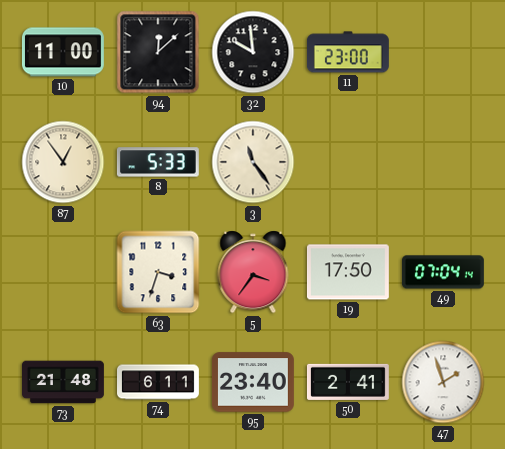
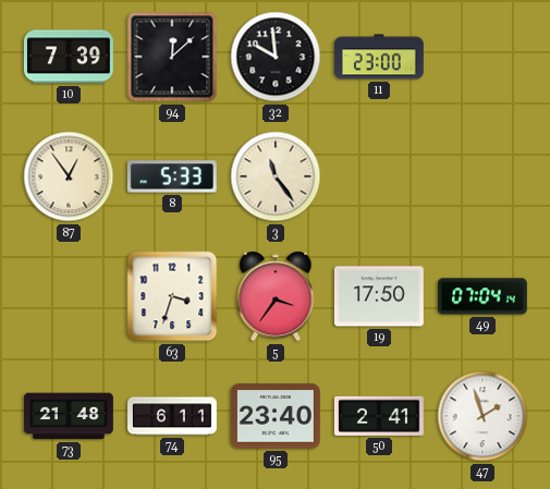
10: 11:00 -> 7:39
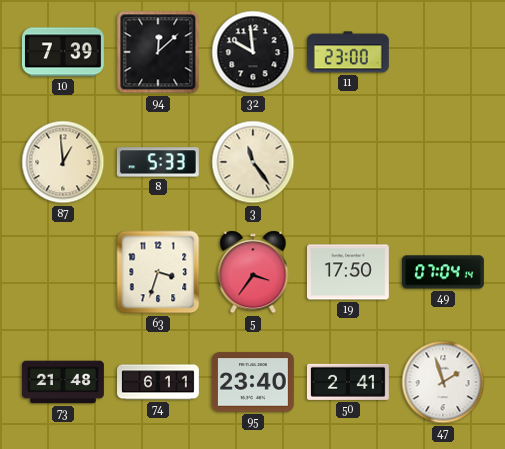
87: 12:54 -> 12:59
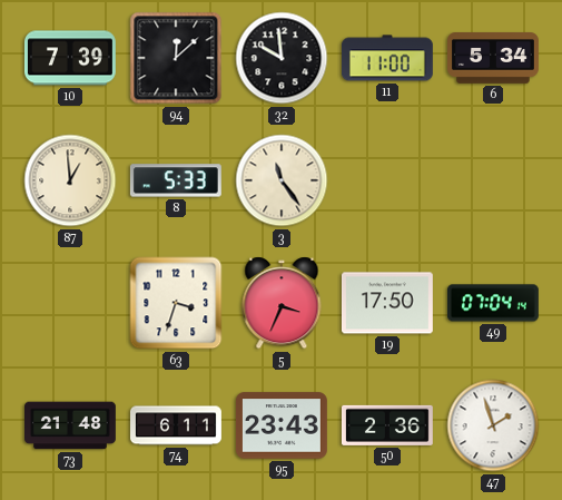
11: 23:00 -> 11:00
6: none -> 5:34
5: 3:36 -> 3:34
95: 23:40 -> 23:43
50: 2:41 -> 2:36
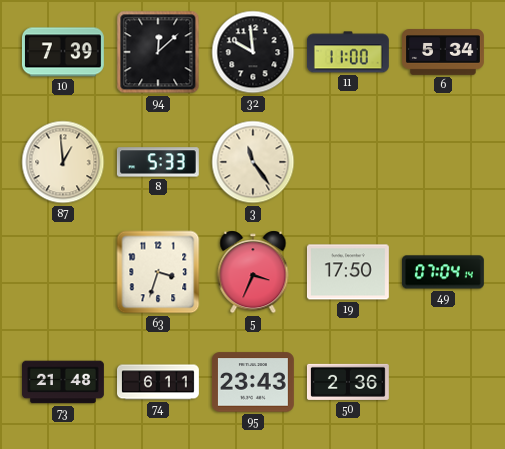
47: 1:57 -> none
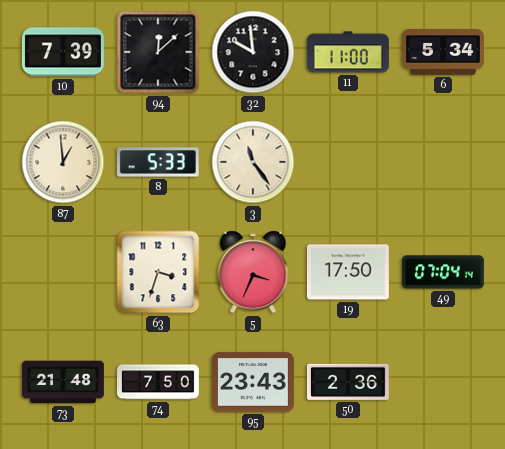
74: 6:11 -> 7:50
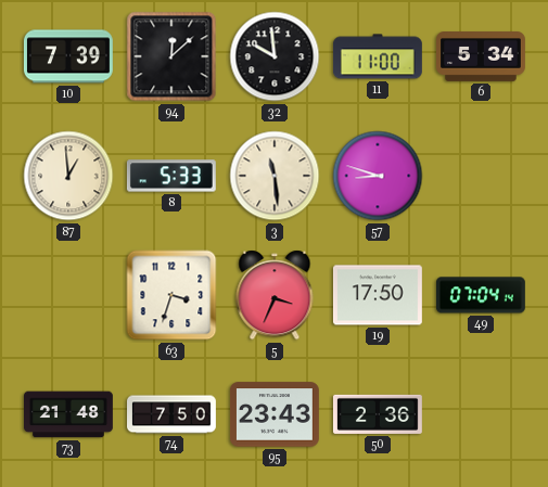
3: 11:24 -> 11:29
57: none -> 8:48
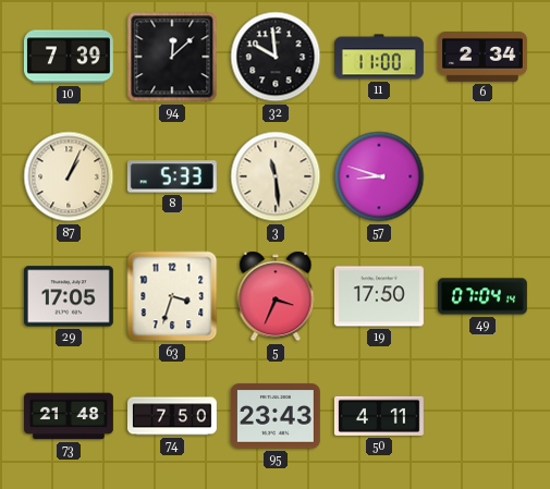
6: 5:34 -> 2:34
87: 12:59 -> 1:04
29: none -> 17:05
50: 2:36 -> 4:11
